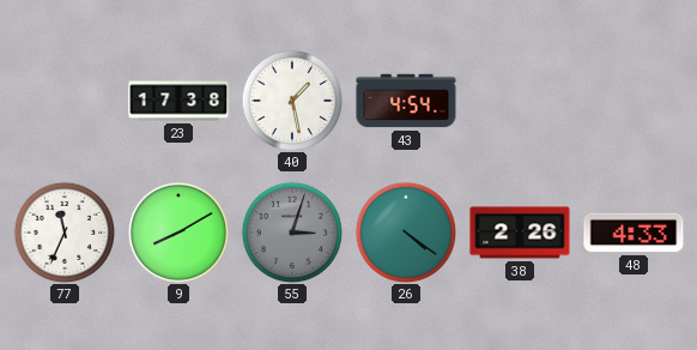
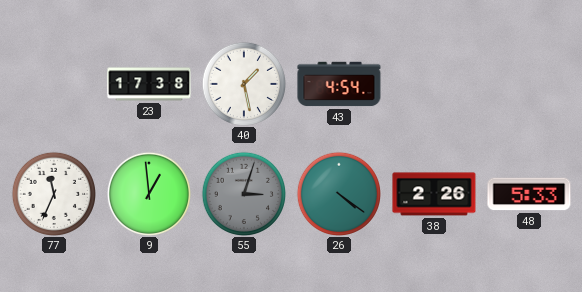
9: 8:10 -> 12:59
48: 4:33 -> 5:33
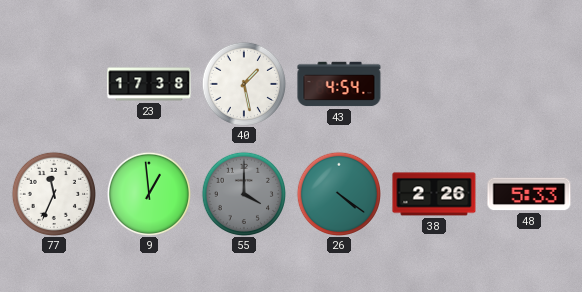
55: 3:03 -> 4:00
